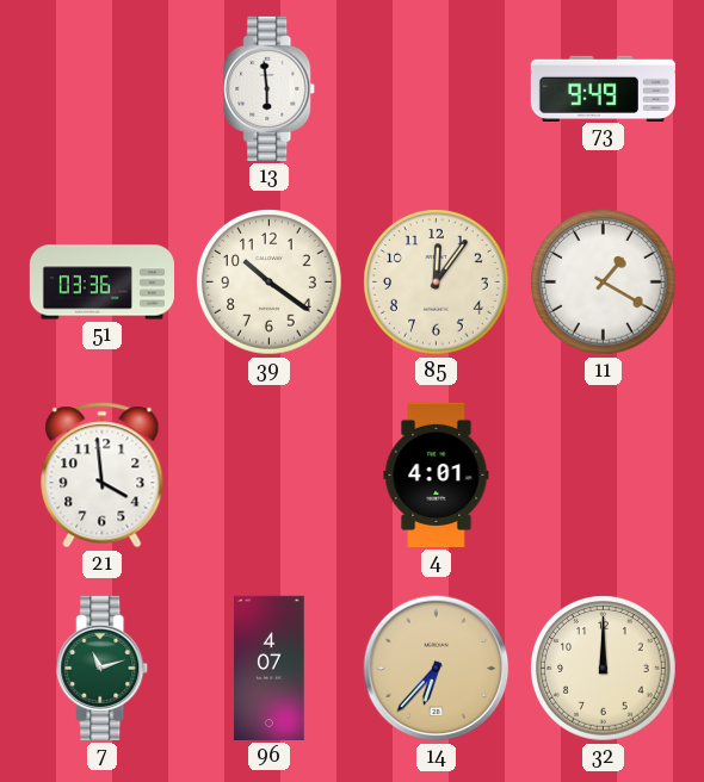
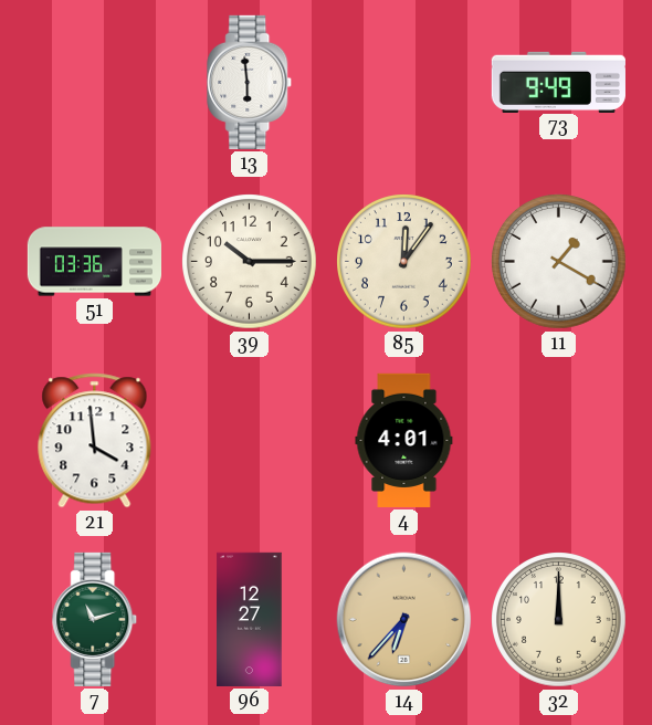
39: 10:21 -> 10:15
96: 4:07 -> 12:27
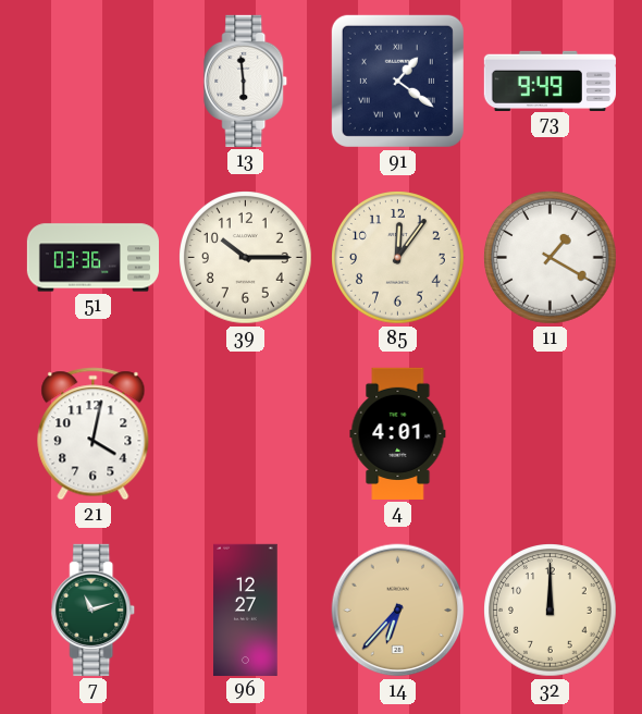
91: none -> 1:21
21: 3:59 -> 4:02
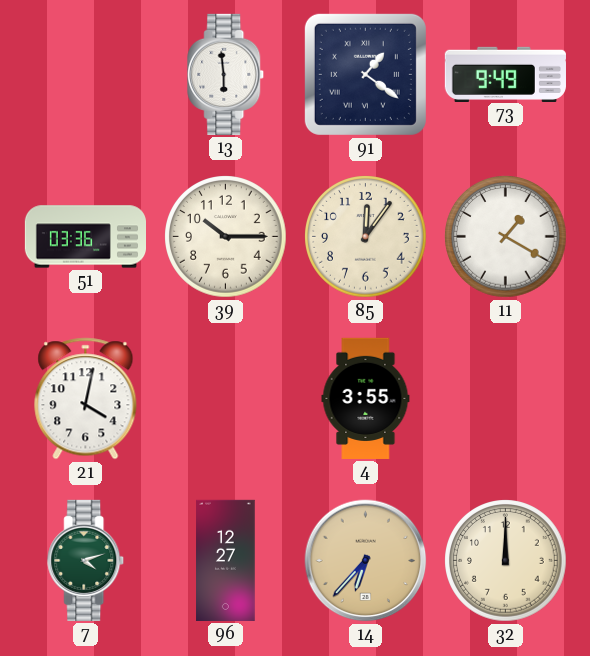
4: 4:01 -> 3:55
7: 11:12 -> 4:12
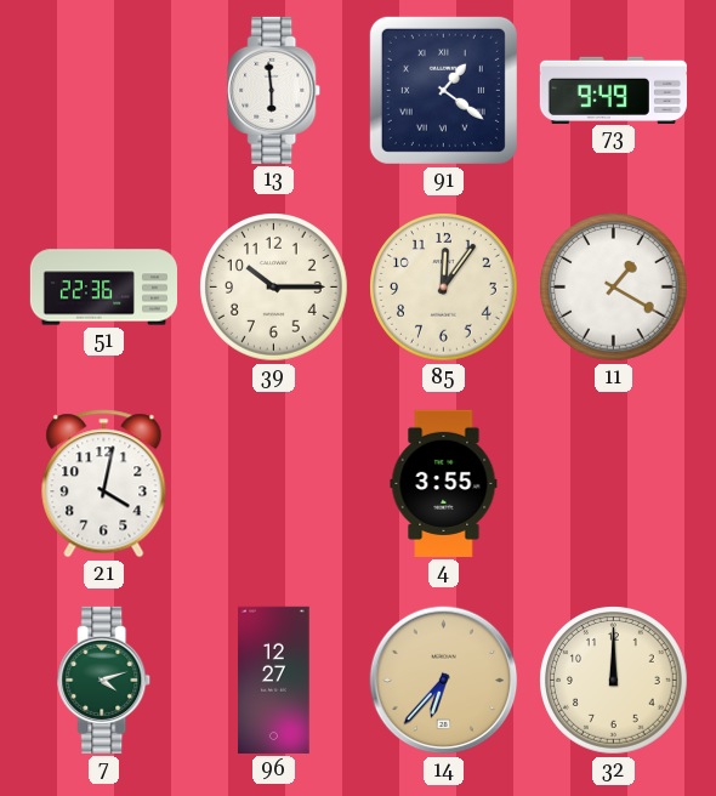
51: 03:36 -> 22:36
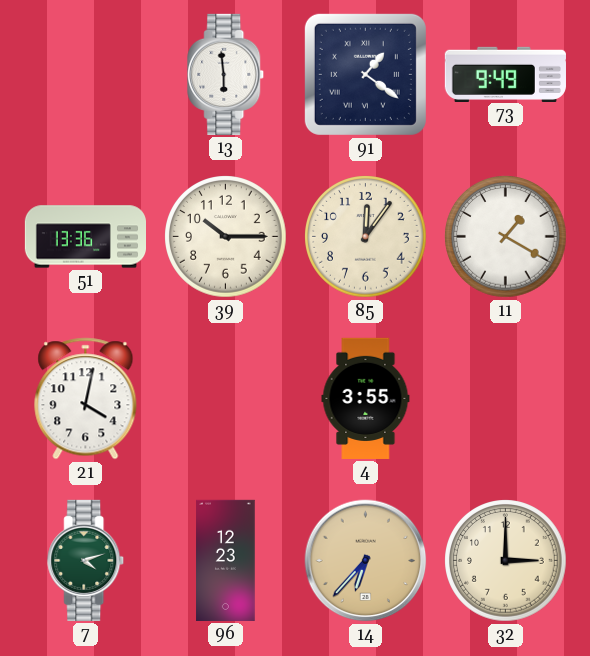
51: 22:36 -> 13:36
96: 12:27 -> 12:23
32: 12:00 -> 3:00
